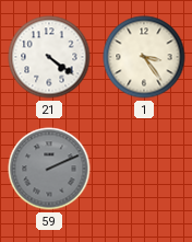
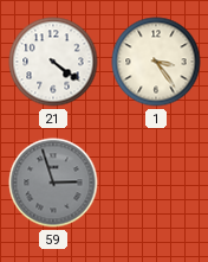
59: 2:11 -> 2:57
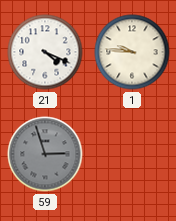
21: 4:21 -> 4:19
1: 3:24 -> 9:46
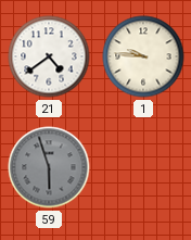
21: 4:19 -> 4:39
59: 2:57 -> 5:57
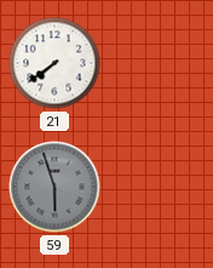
21: 4:39 -> 7:39
1: 9:46 -> none
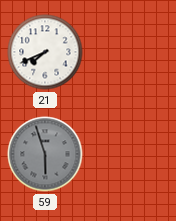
21: 7:39 -> 7:41
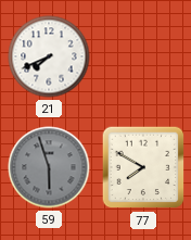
77: none -> 7:50
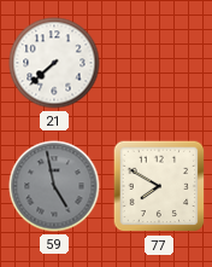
21: 7:41 -> 7:38
59: 5:57 -> 4:58
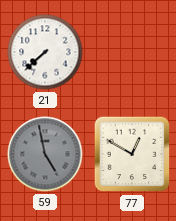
77: 7:50 -> 12:50
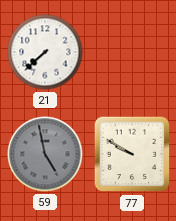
77: 12:50 -> 9:50
